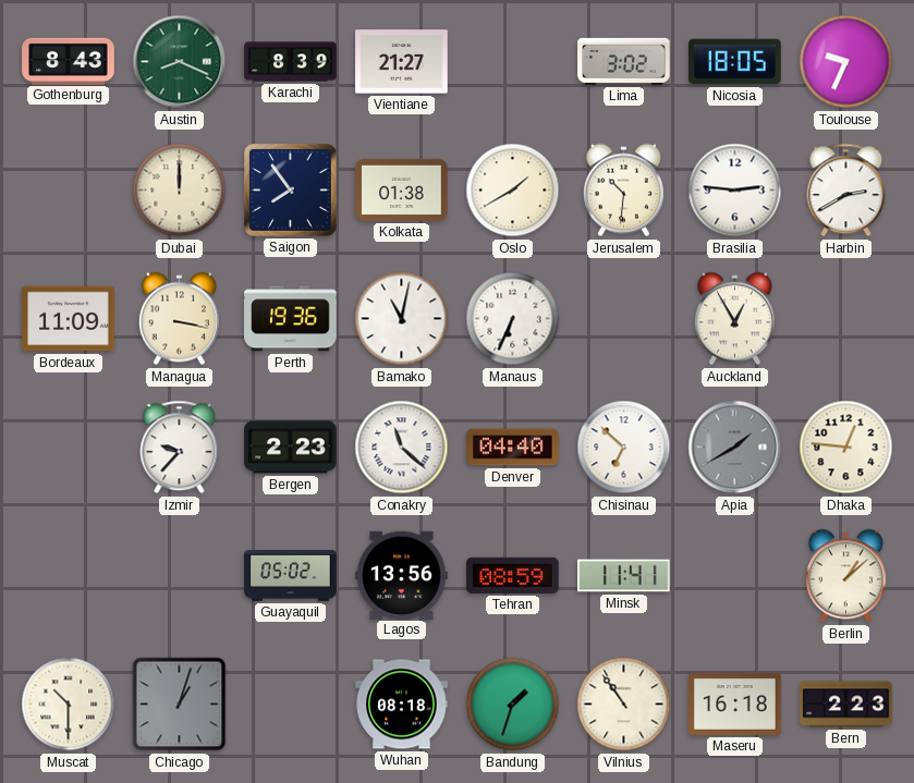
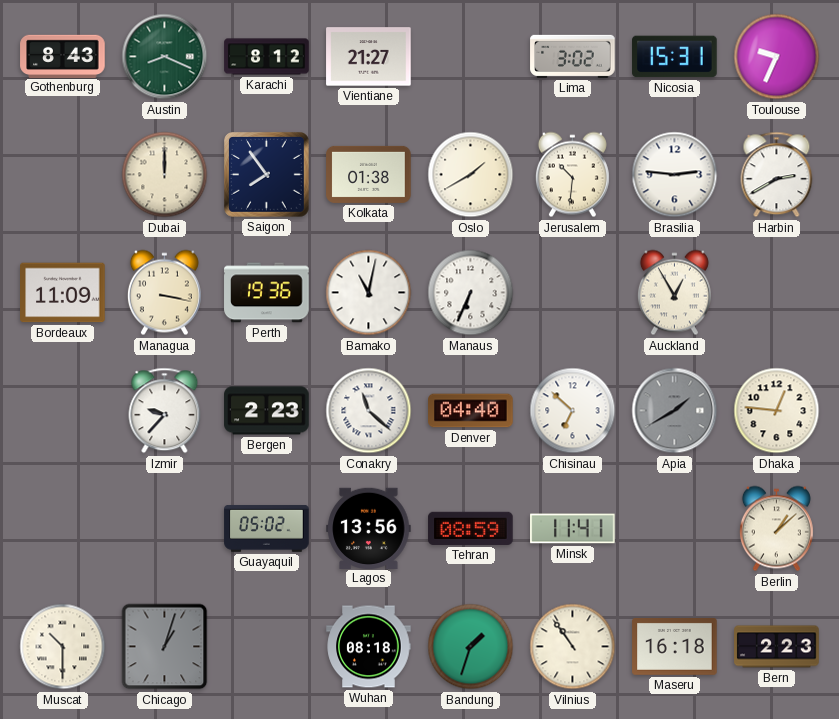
Karachi: 8:39 -> 8:12
Nicosia: 18:05 -> 15:31
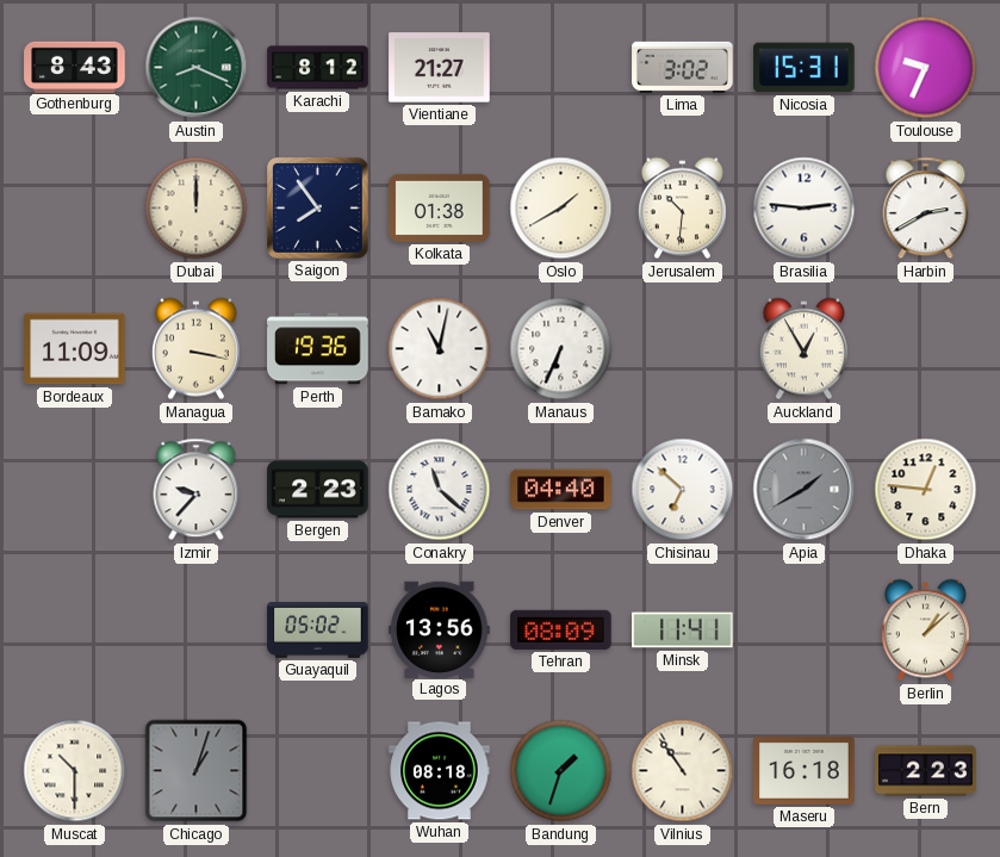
Tehran: 08:59 -> 08:09
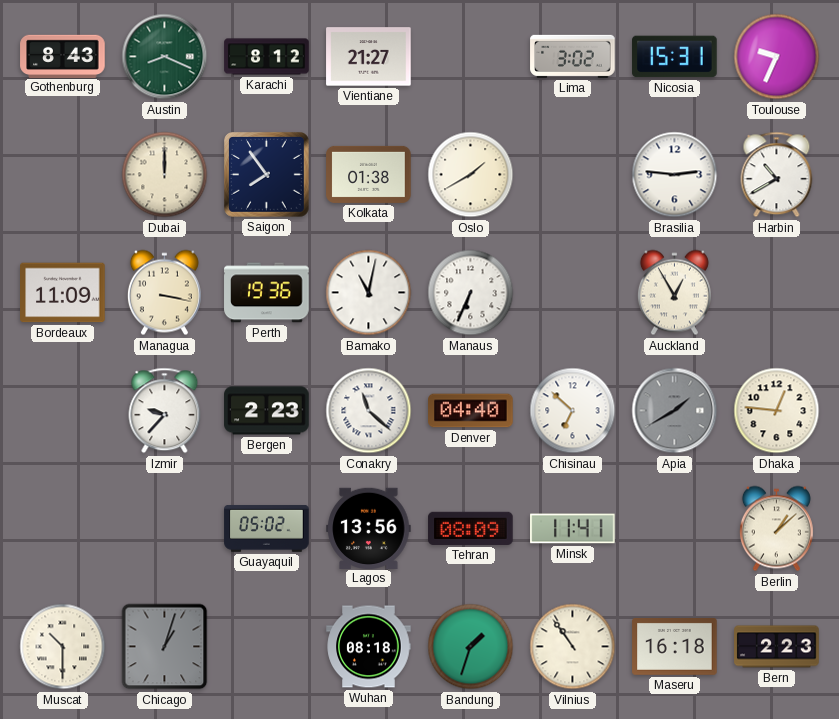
Jerusalem: 10:31 -> none
Harbin: 2:40 -> 10:40
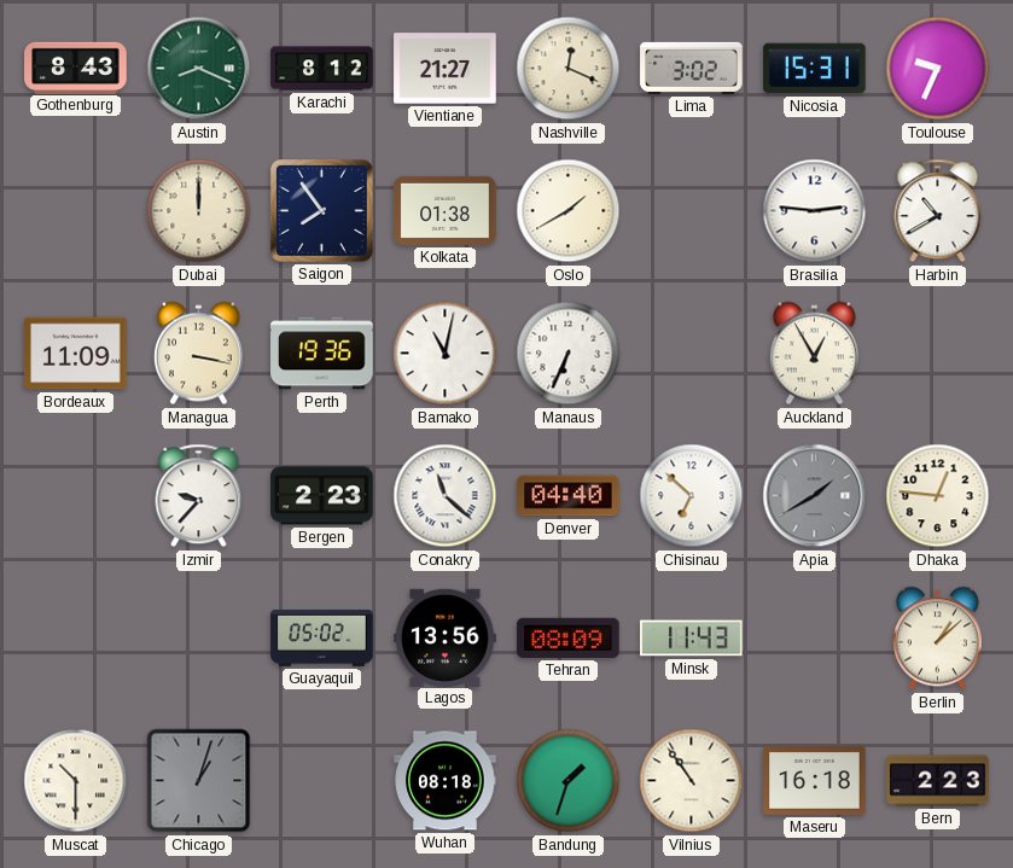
Nashville: none -> 12:19
Minsk: 11:41 -> 11:43
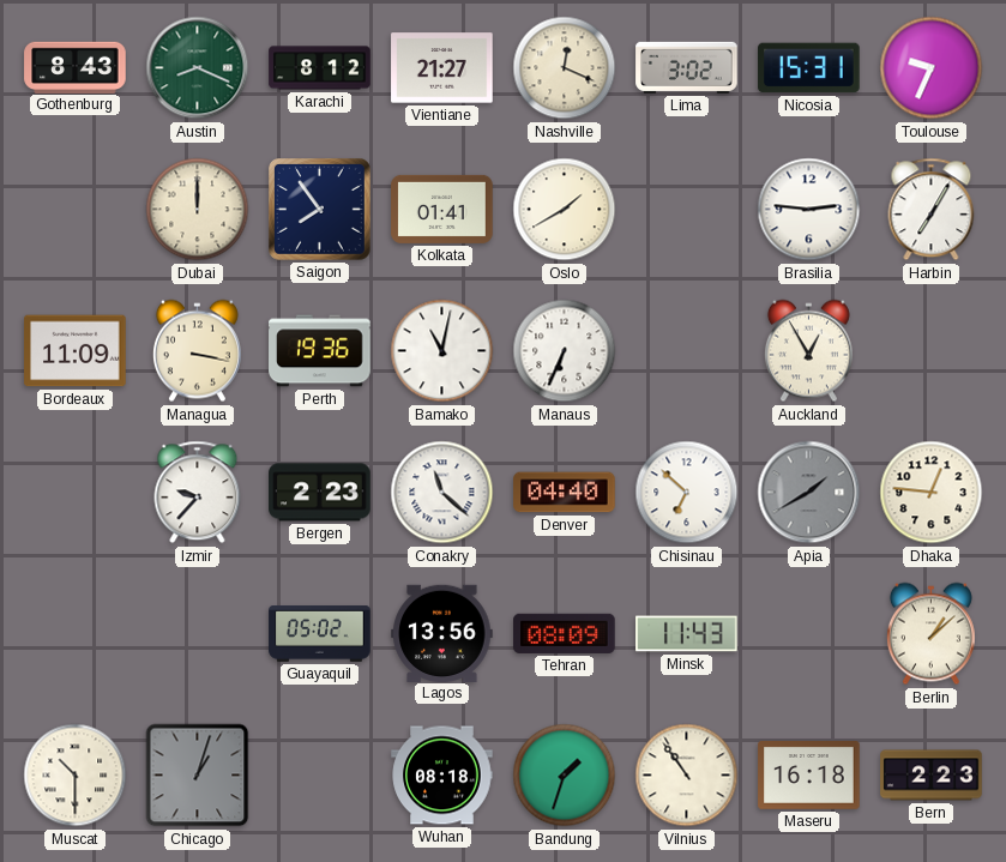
Kolkata: 01:38 -> 01:41
Harbin: 10:40 -> 7:05
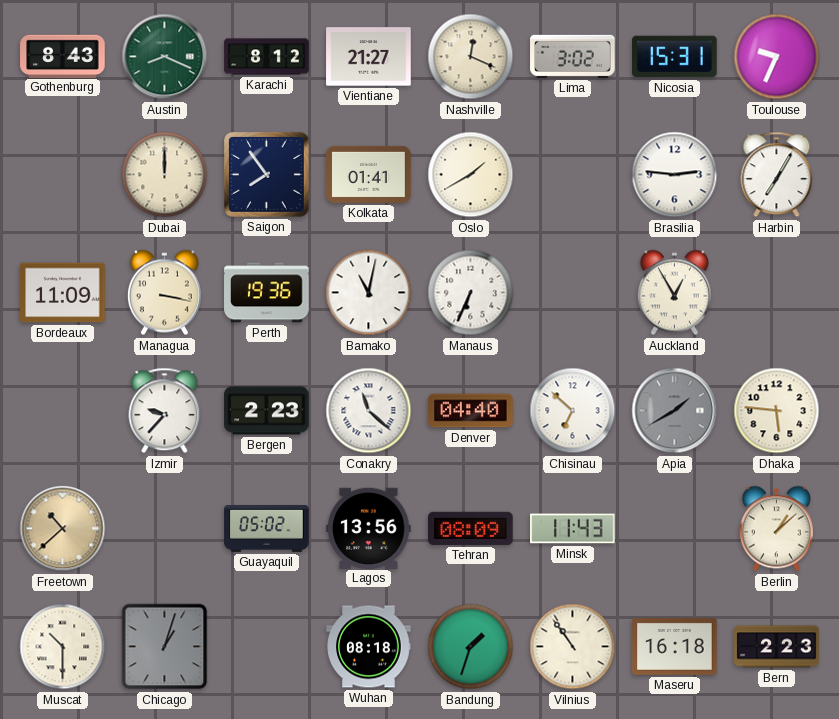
Dhaka: 12:46 -> 5:46
Freetown: none -> 10:38
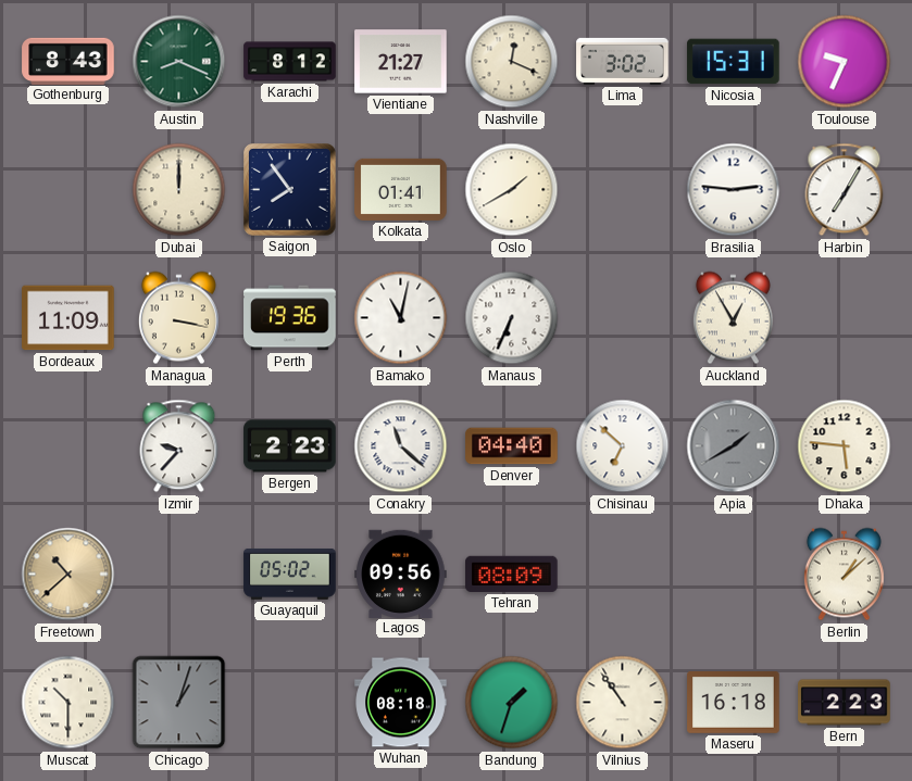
Lagos: 13:56 -> 09:56
Minsk: 11:43 -> none
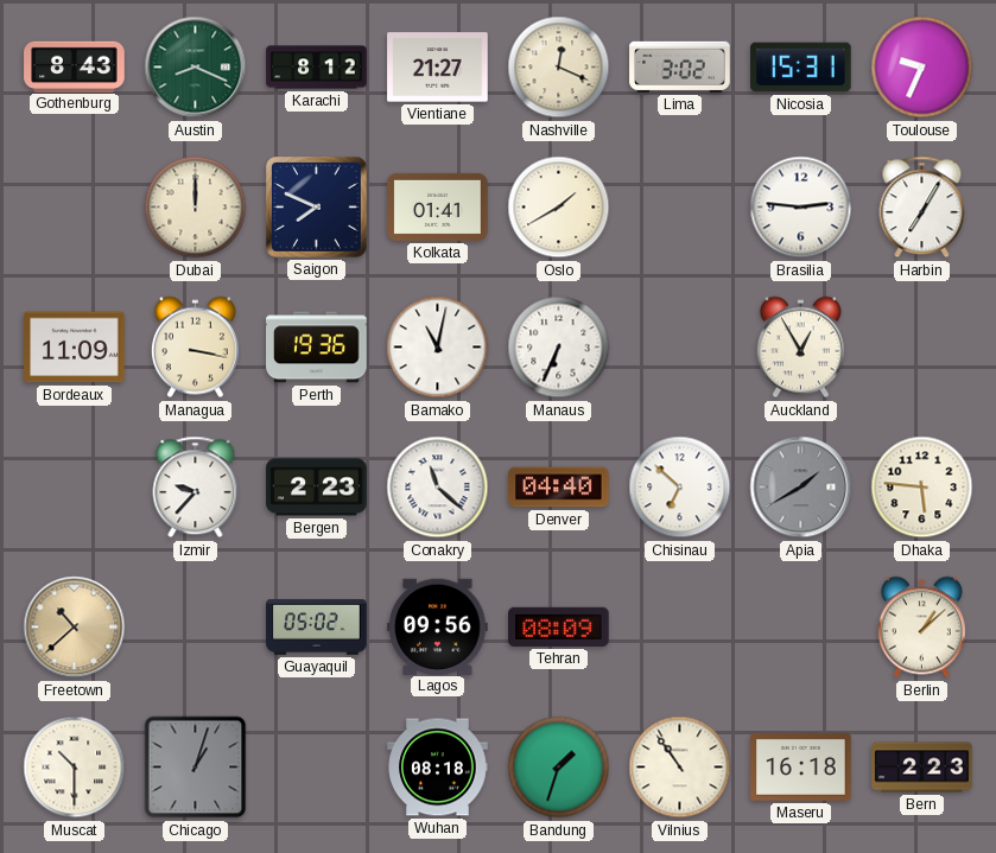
Saigon: 7:54 -> 7:49
